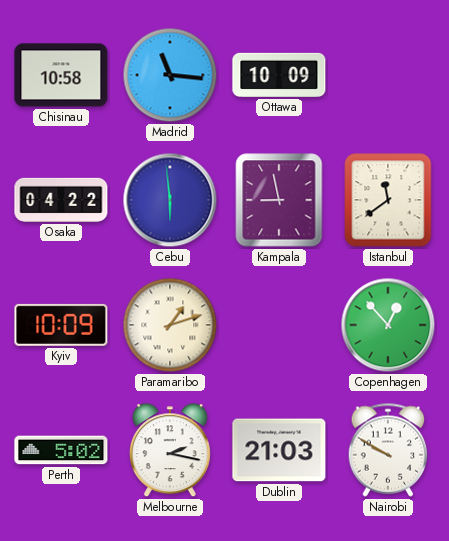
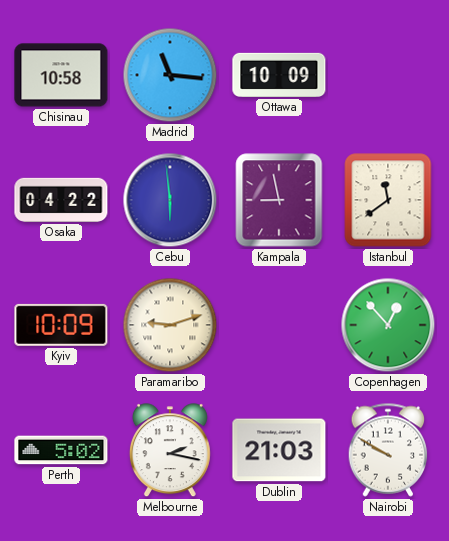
Paramaribo: 1:12 -> 9:12
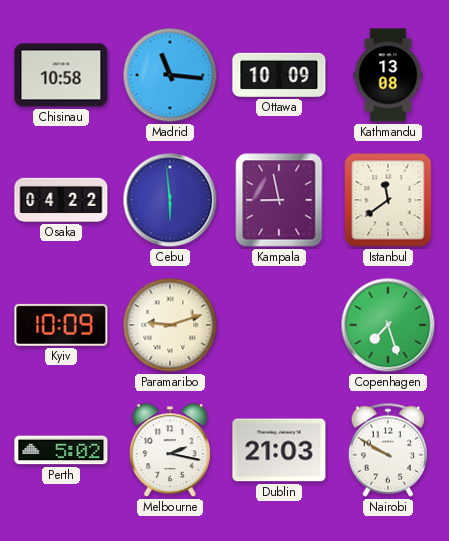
Kathmandu: none -> 13:08
Copenhagen: 12:53 -> 7:27
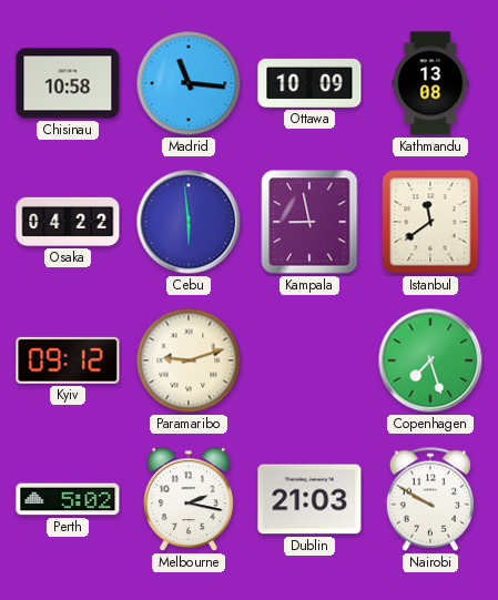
Kyiv: 10:09 -> 09:12
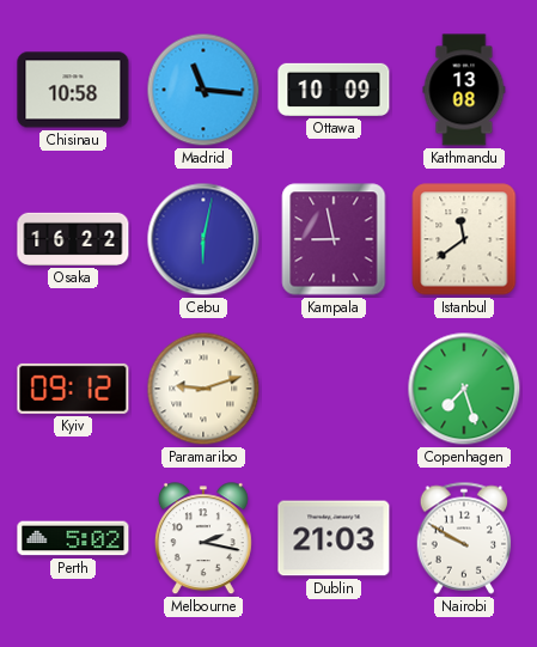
Osaka: 04:22 -> 16:22
Cebu: 5:59 -> 6:02
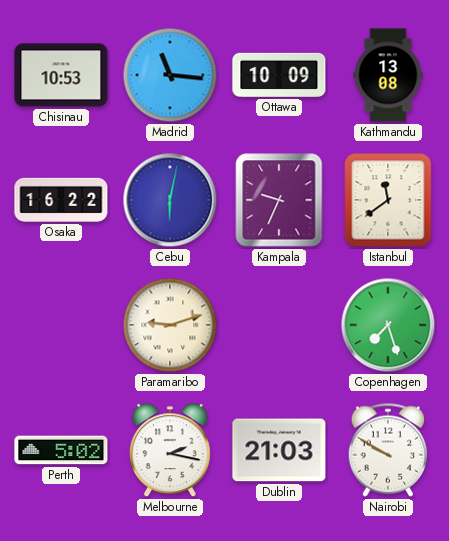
Chisinau: 10:58 -> 10:53
Kampala: 8:58 -> 9:34
Kyiv: 09:12 -> none
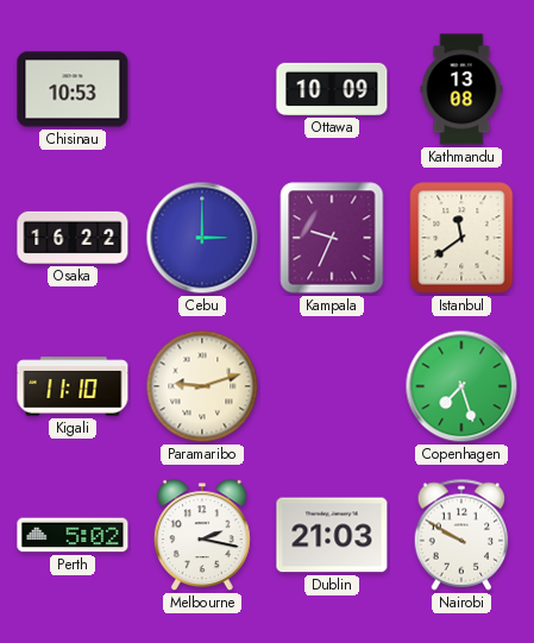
Madrid: 11:16 -> none
Cebu: 6:02 -> 3:00
Kigali: none -> 11:10
